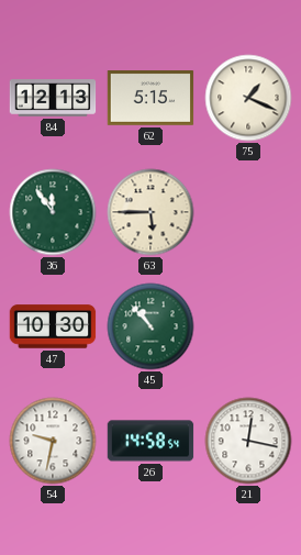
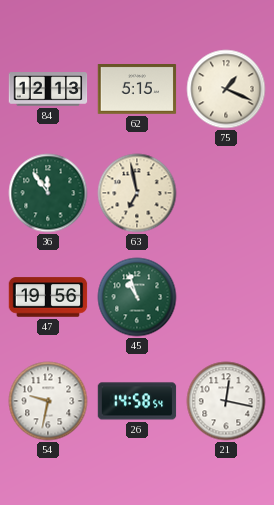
63: 5:45 -> 6:58
47: 10:30 -> 19:56
45: 10:53 -> 10:57
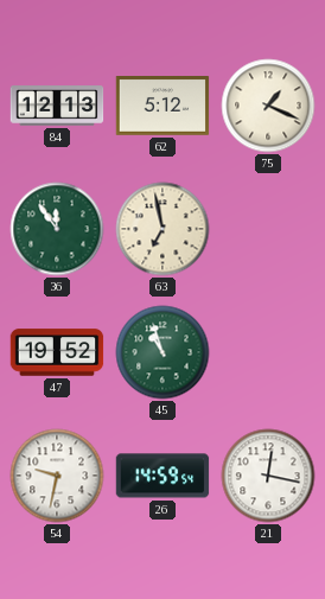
62: 5:15 -> 5:12
47: 19:56 -> 19:52
26: 14:58 -> 14:59
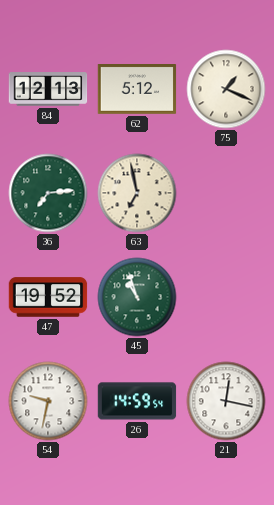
36: 11:54 -> 7:14
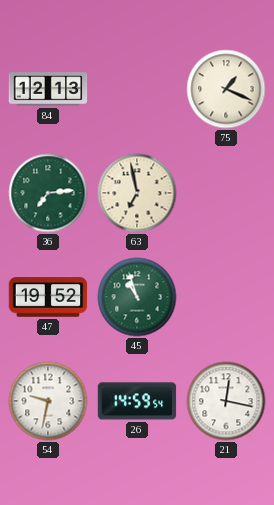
62: 5:12 -> none
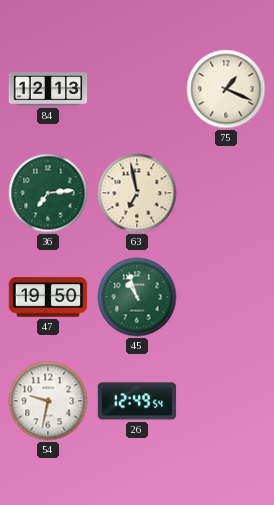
47: 19:52 -> 19:50
26: 14:59 -> 12:49
21: 12:17 -> none
